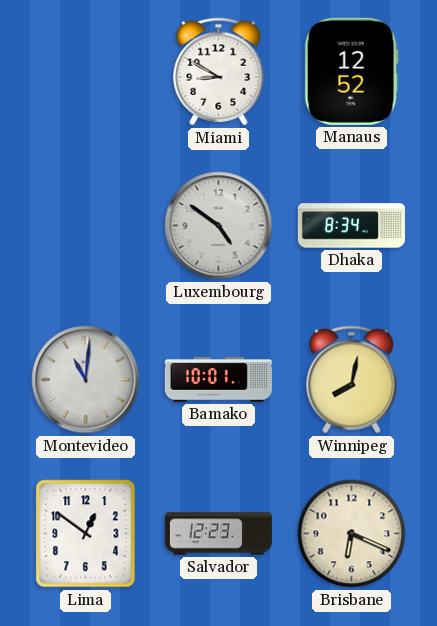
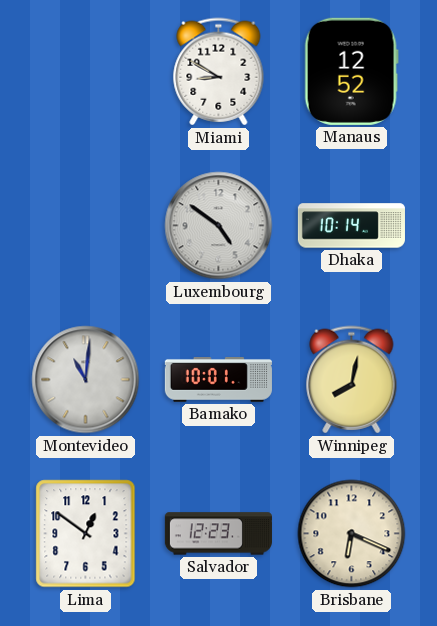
Dhaka: 8:34 -> 10:14
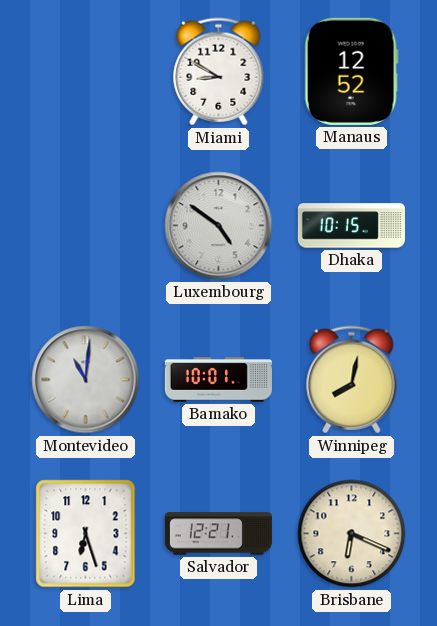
Dhaka: 10:14 -> 10:15
Lima: 12:51 -> 6:27
Salvador: 12:23 -> 12:21
